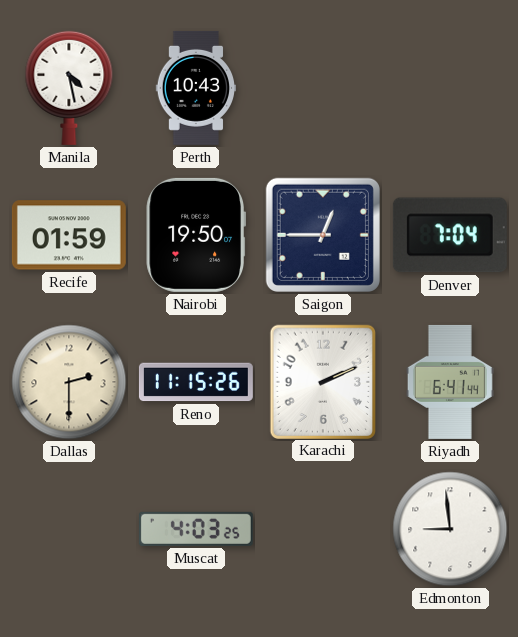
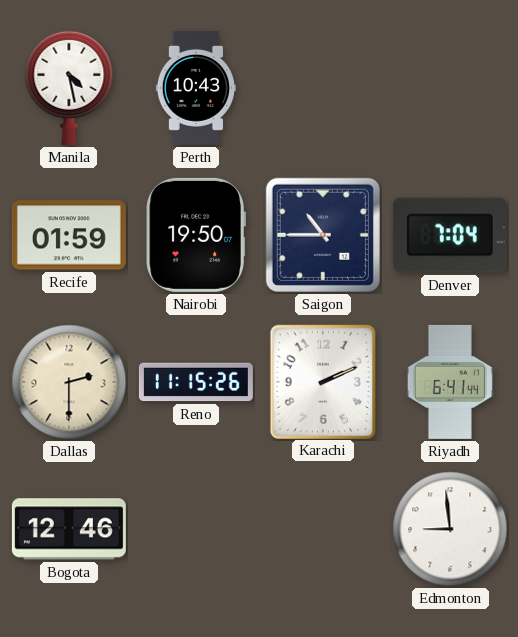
Saigon: 12:45 -> 10:45
Bogota: none -> 12:46
Muscat: 4:03 -> none
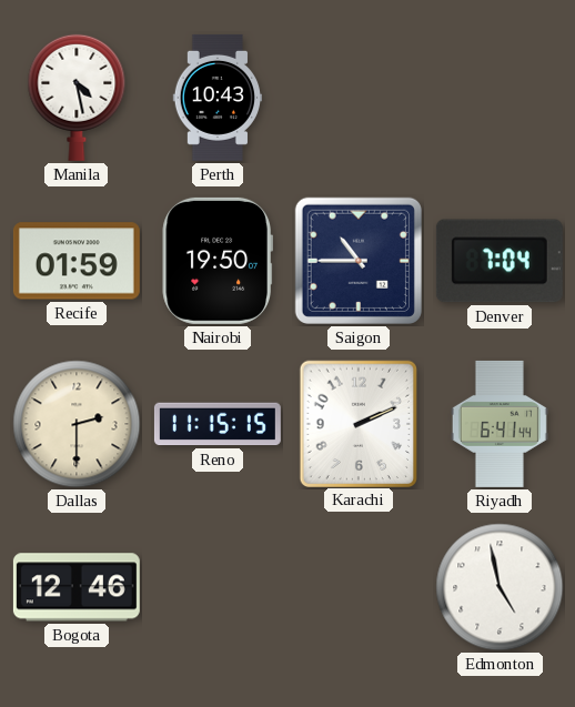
Reno: 11:15:26 -> 11:15:15
Edmonton: 8:59 -> 4:58
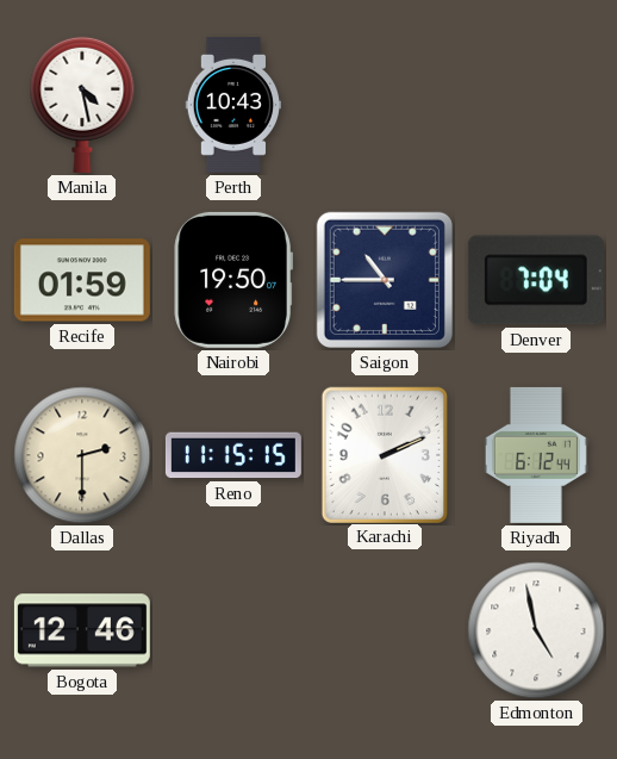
Riyadh: 6:41 -> 6:12
